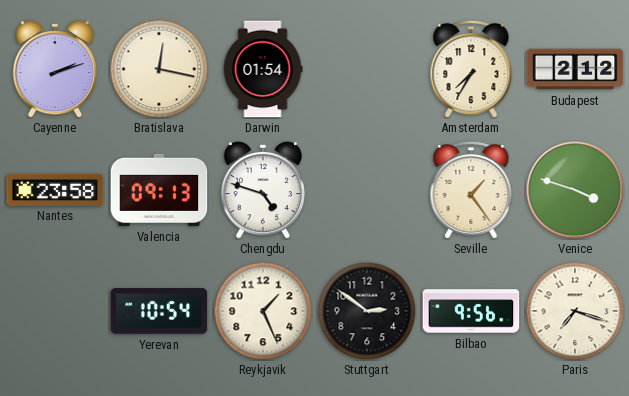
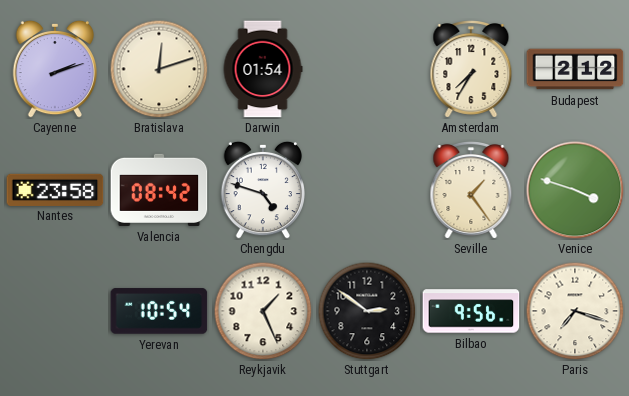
Bratislava: 12:17 -> 12:12
Valencia: 09:13 -> 08:42
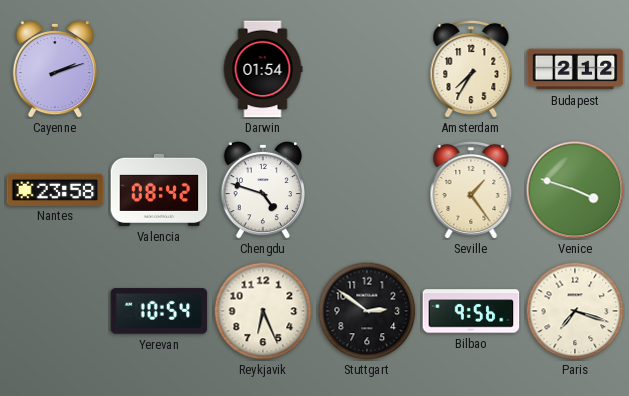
Bratislava: 12:12 -> none
Reykjavik: 1:26 -> 6:26
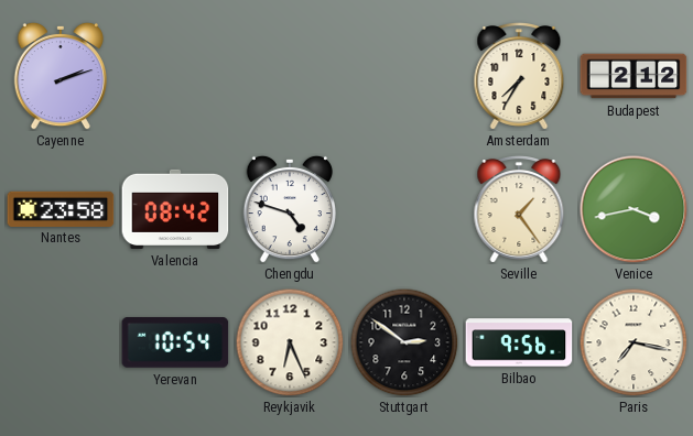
Darwin: 01:54 -> none
Venice: 3:48 -> 3:43
Paris: 7:18 -> 7:17
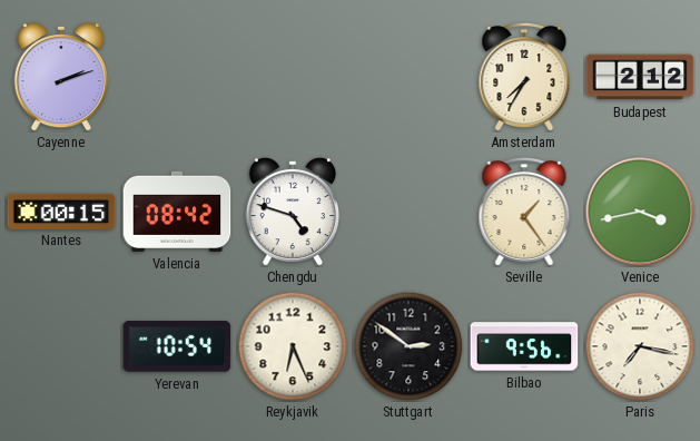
Nantes: 23:58 -> 00:15
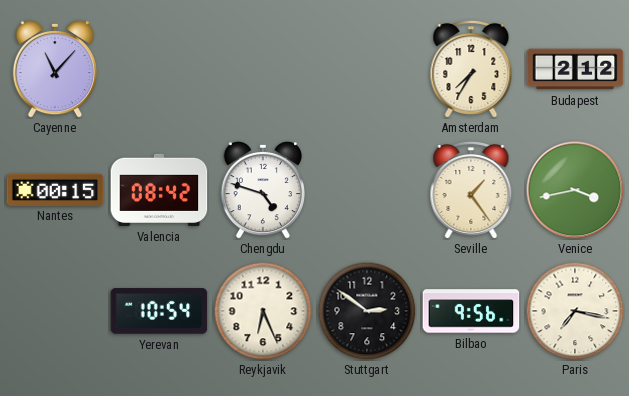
Cayenne: 2:12 -> 11:07
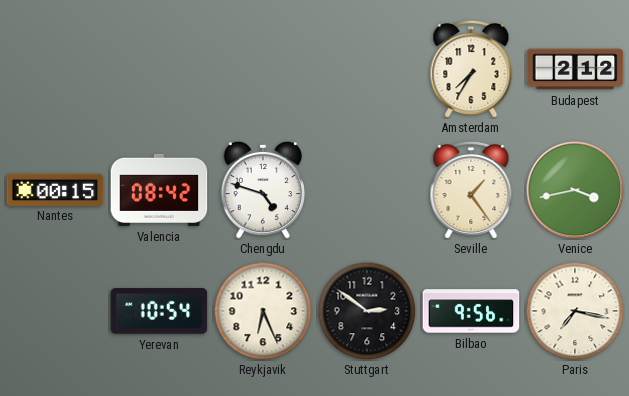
Cayenne: 11:07 -> none
